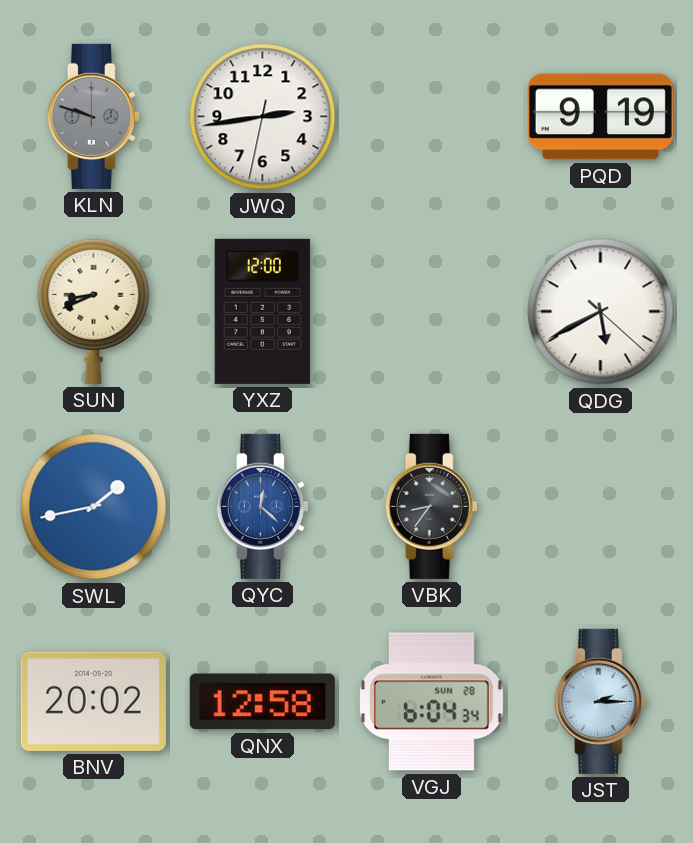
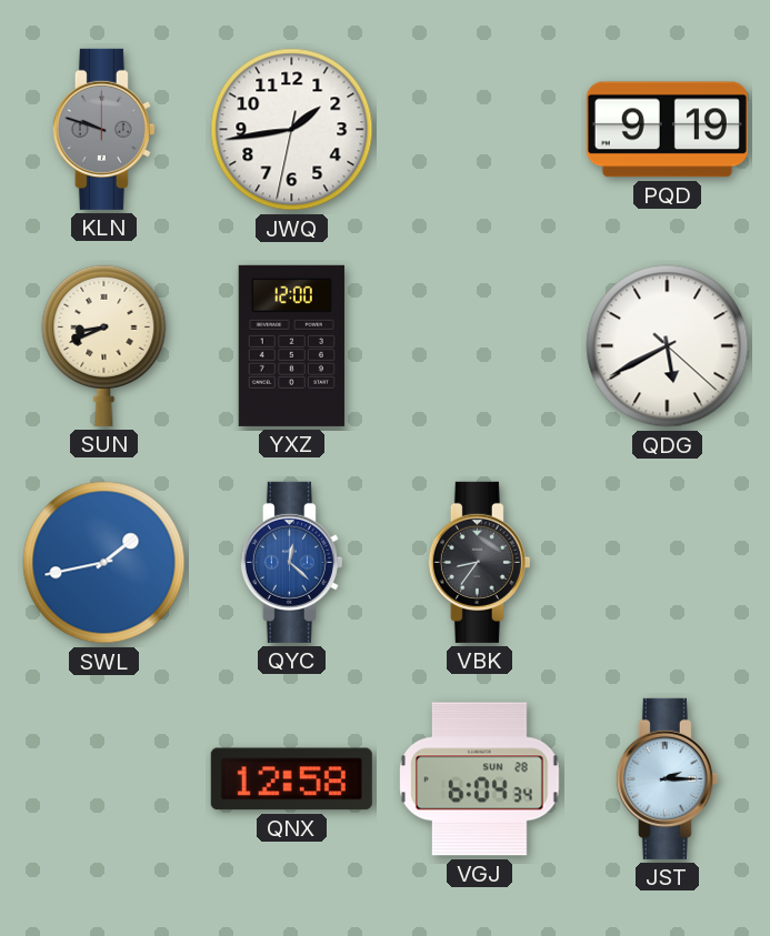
JWQ: 2:43 -> 1:43
BNV: 20:02 -> none
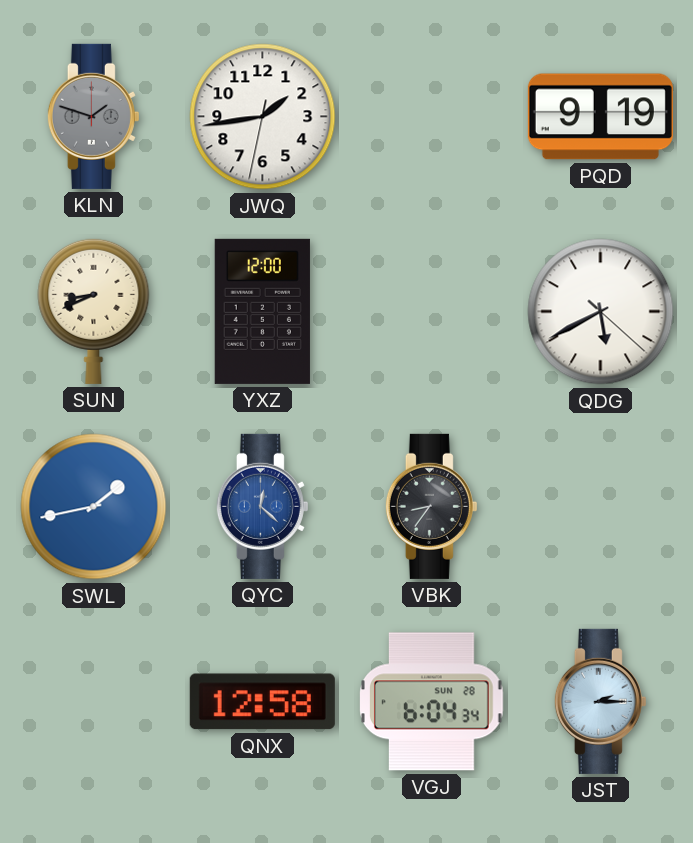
KLN: 9:48 -> 1:48
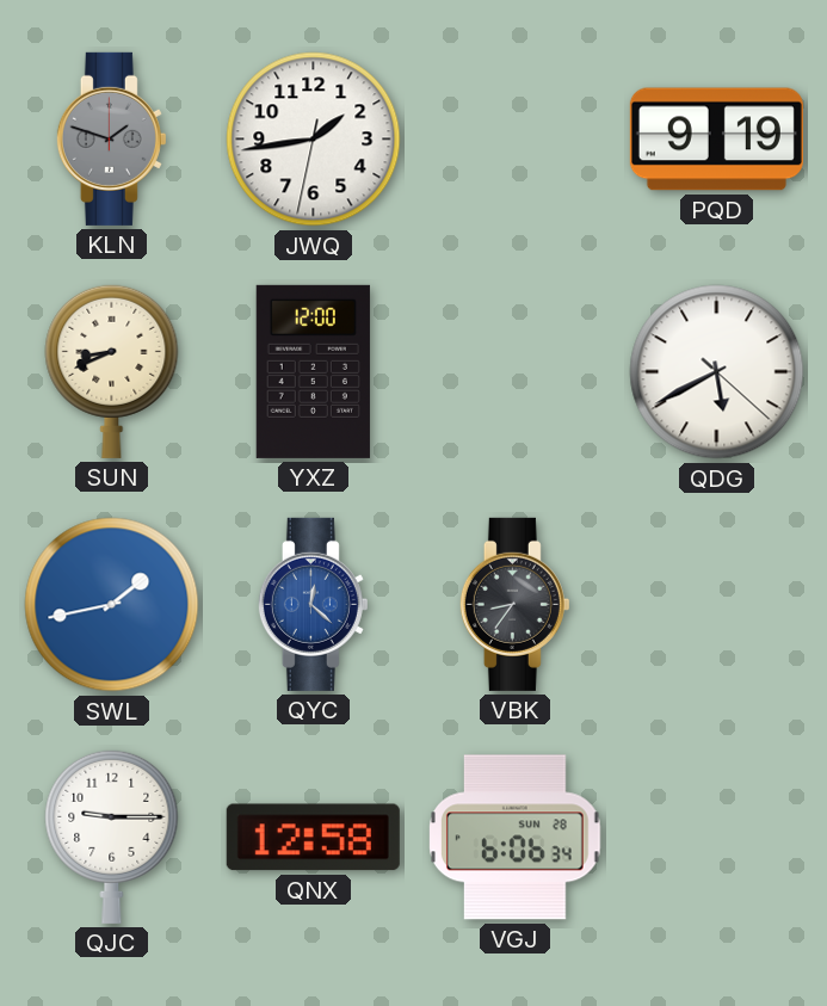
QJC: none -> 9:15
VGJ: 6:04 -> 6:06
JST: 2:15 -> none
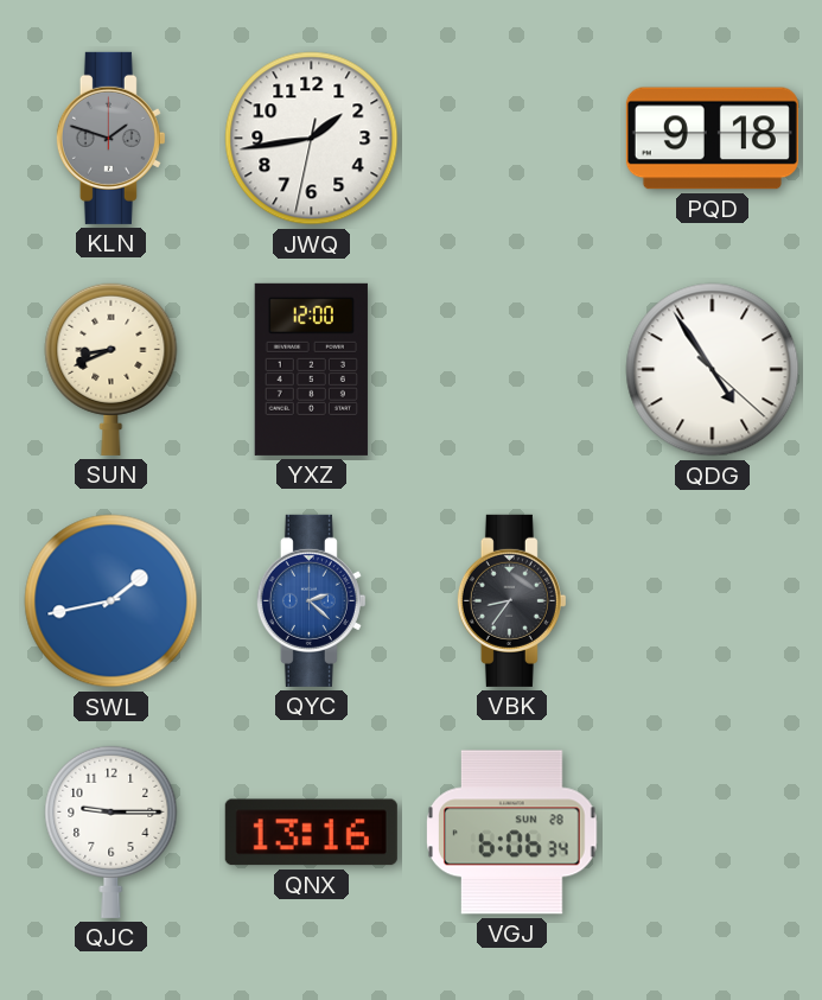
PQD: 9:19 -> 9:18
QDG: 5:40 -> 4:54
QYC: 12:22 -> 2:22
QNX: 12:58 -> 13:16
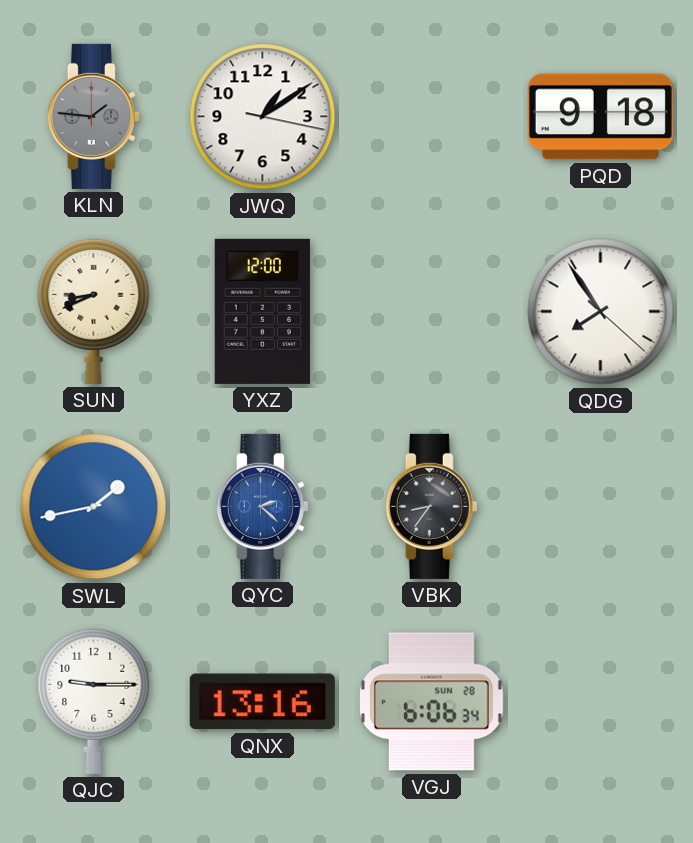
KLN: 1:48 -> 1:46
JWQ: 1:43 -> 1:09
QDG: 4:54 -> 7:54
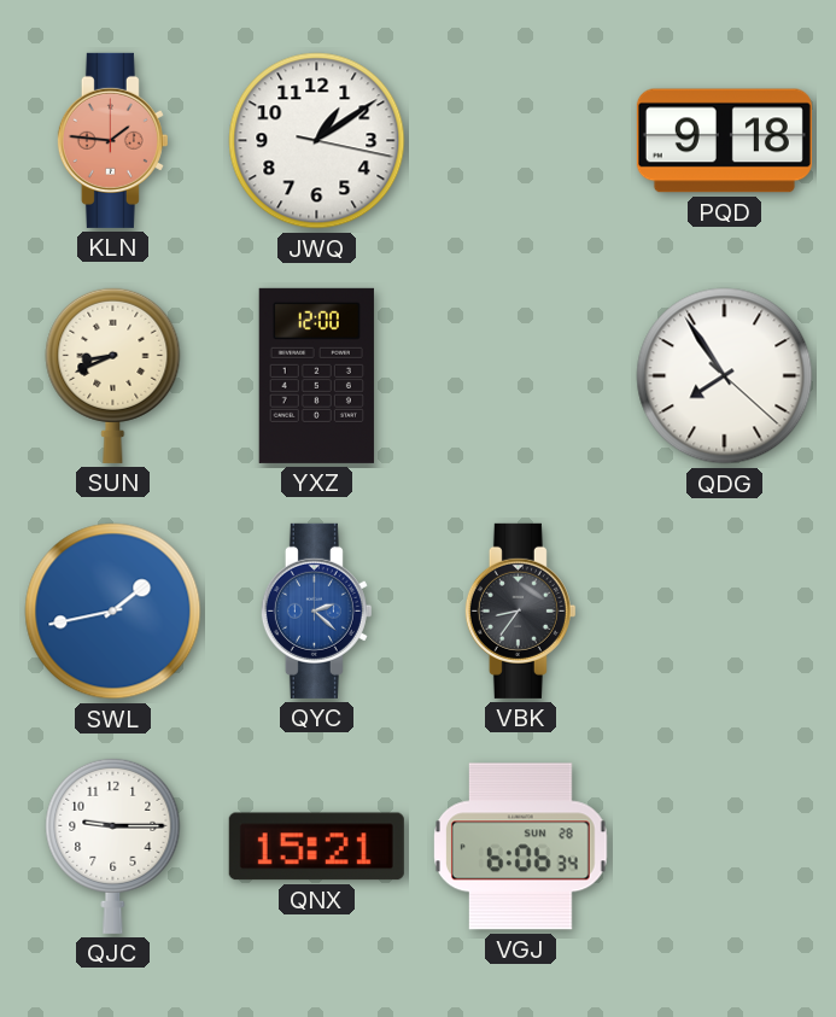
KLN dial: grey -> salmon
QNX: 13:16 -> 15:21
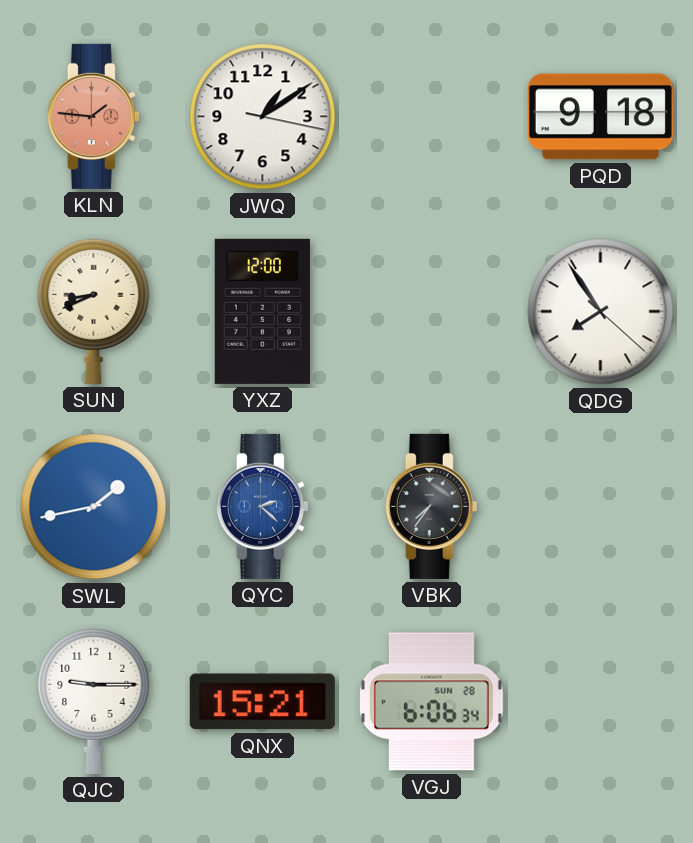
VBK: 8:36 -> 7:36
